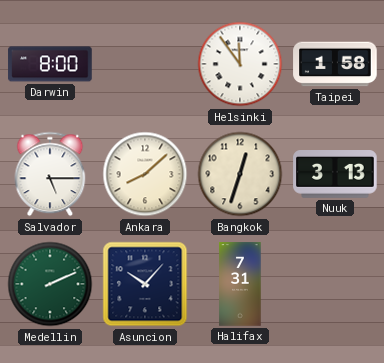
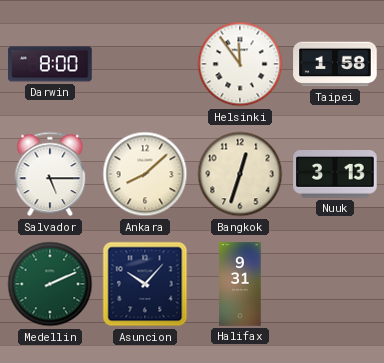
Halifax: 7:31 -> 9:31
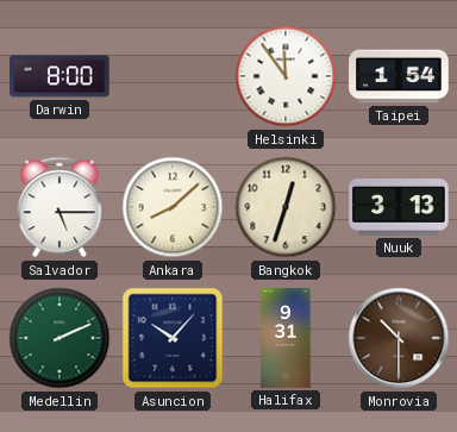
Taipei: 1:58 -> 1:54
Monrovia: none -> 10:30
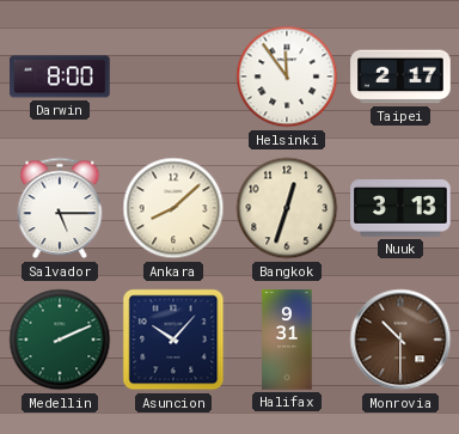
Taipei: 1:54 -> 2:17
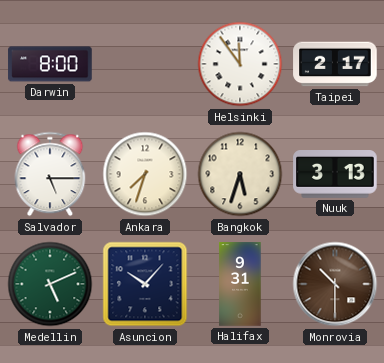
Ankara: 8:08 -> 7:33
Bangkok: 12:33 -> 5:33
Medellin: 2:11 -> 5:11
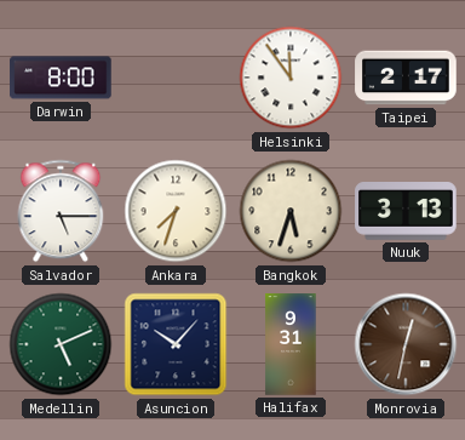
Monrovia: 10:30 -> 12:32
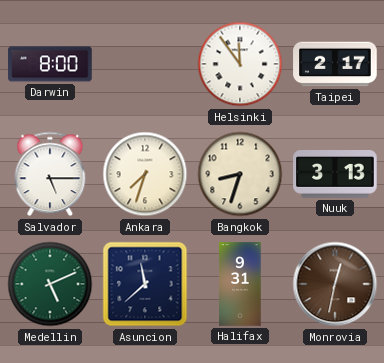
Bangkok: 5:33 -> 8:33
Asuncion: 10:07 -> 11:38
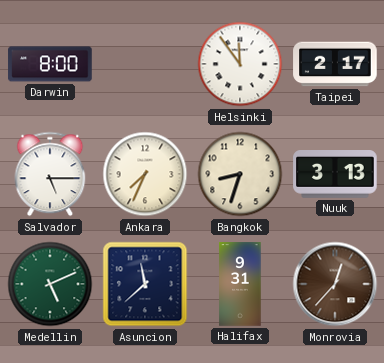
Ankara: 7:33 -> 7:34
Monrovia: 12:32 -> 12:37
